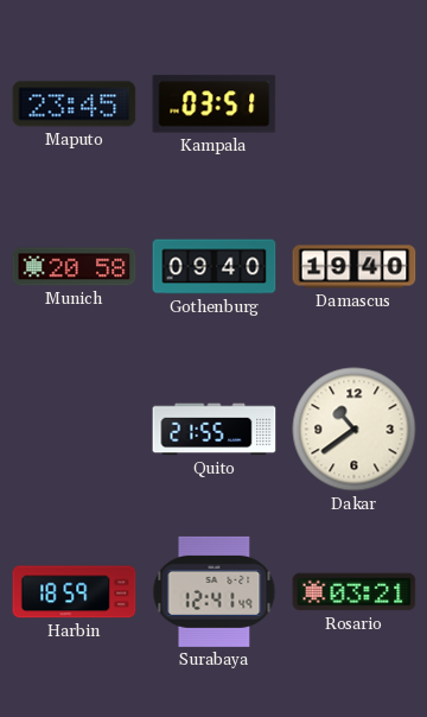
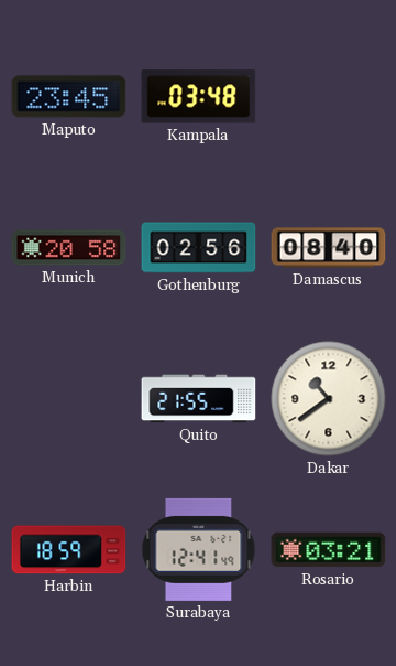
Kampala: 03:51 -> 03:48
Gothenburg: 09:40 -> 02:56
Damascus: 19:40 -> 08:40
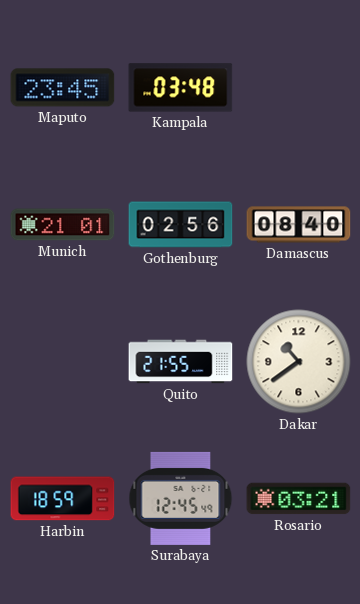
Munich: 20:58 -> 21:01
Surabaya: 12:41 -> 12:45
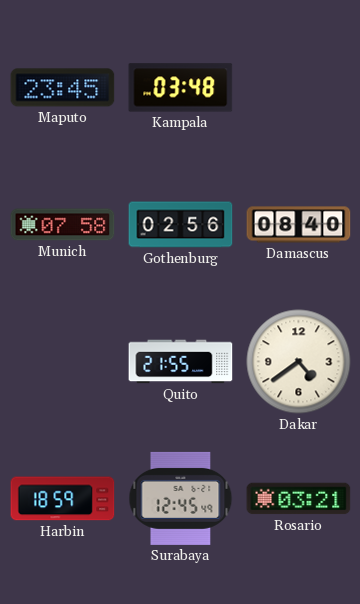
Munich: 21:01 -> 07:58
Dakar: 10:39 -> 4:39
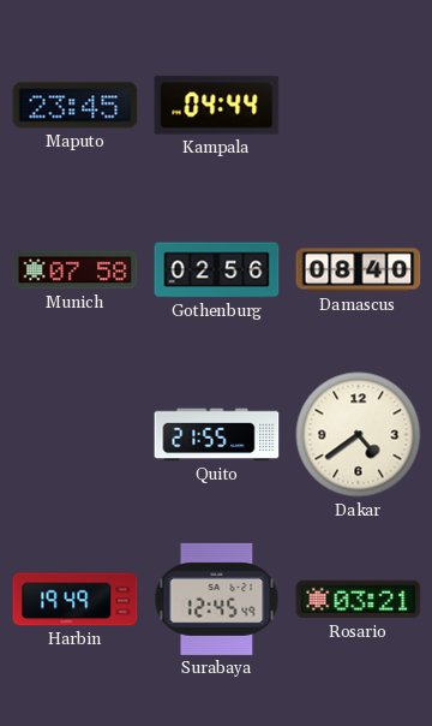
Kampala: 03:48 -> 04:44
Harbin: 18:59 -> 19:49
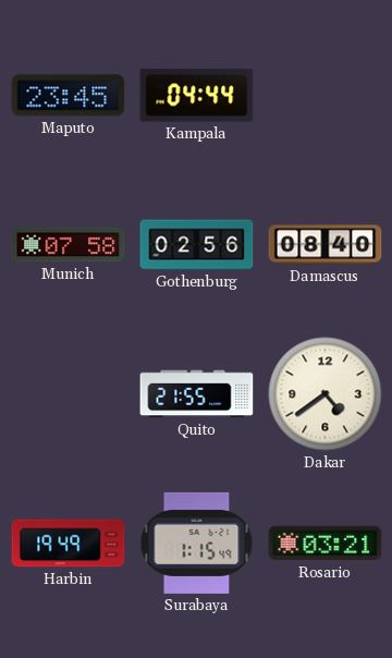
Surabaya: 12:45 -> 1:15
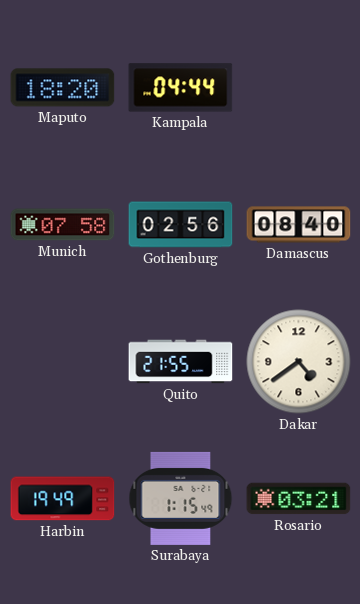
Maputo: 23:45 -> 18:20
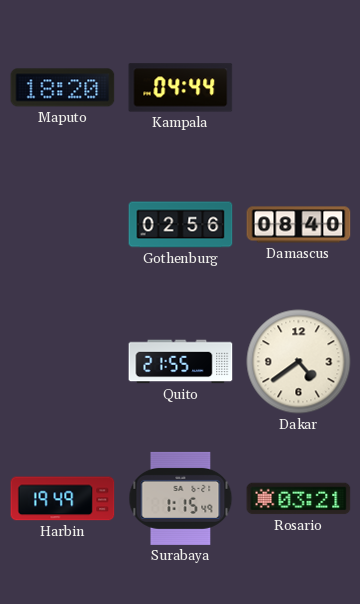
Munich: 07:58 -> none
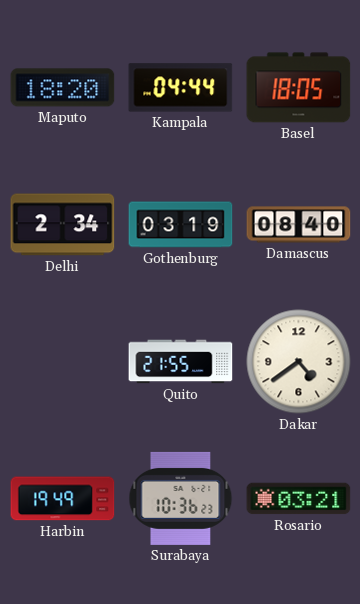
Basel: none -> 18:05
Delhi: none -> 2:34
Gothenburg: 02:56 -> 03:19
Surabaya: 1:15 -> 10:36
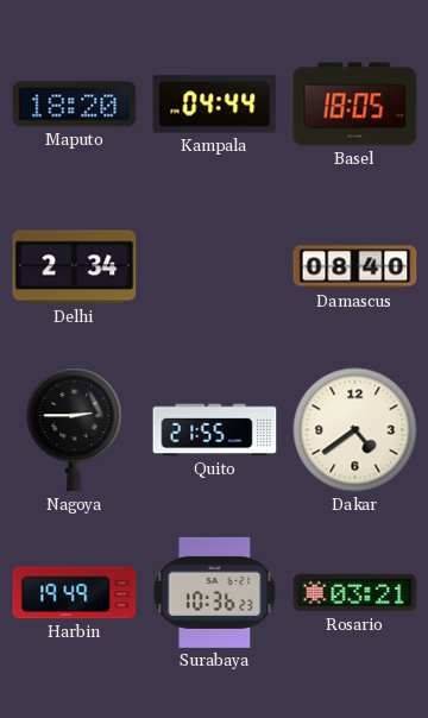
Gothenburg: 03:19 -> none
Nagoya: none -> 2:45
